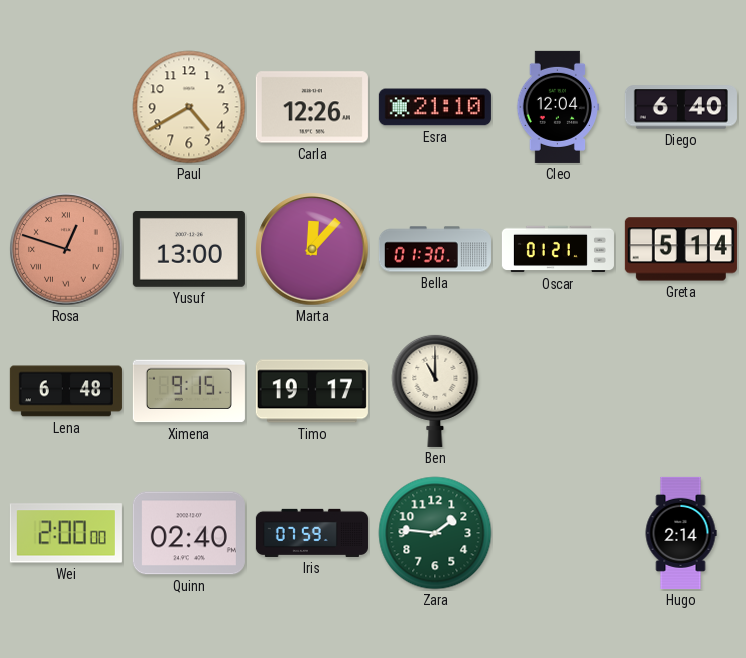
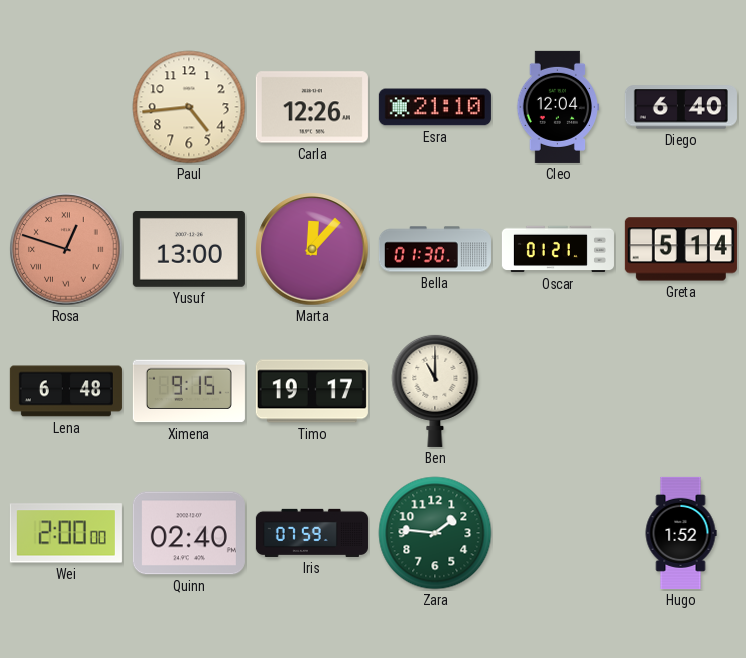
Paul: 4:40 -> 4:44
Hugo: 2:14 -> 1:52
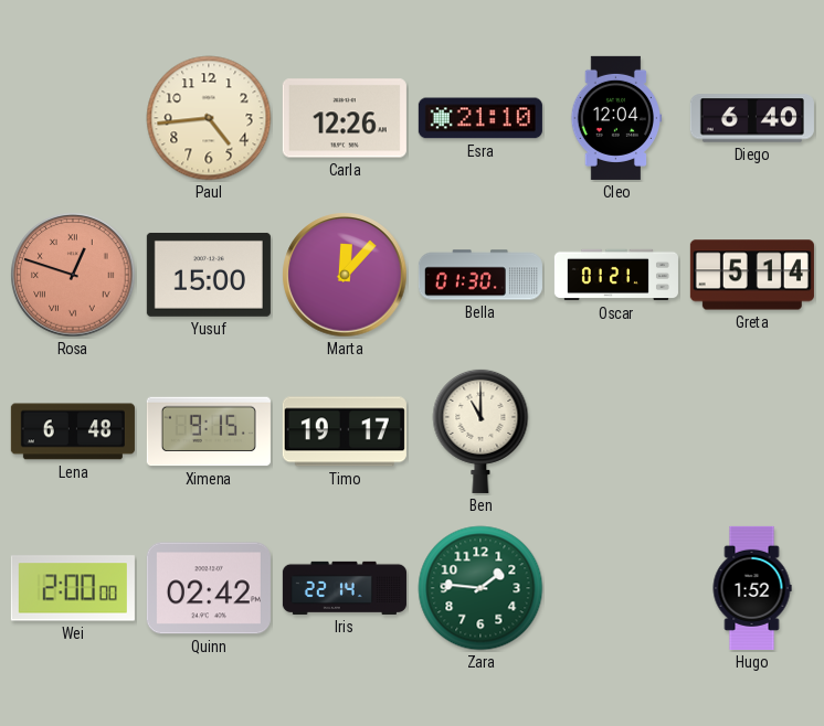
Yusuf: 13:00 -> 15:00
Quinn: 02:40 -> 02:42
Iris: 07:59 -> 22:14
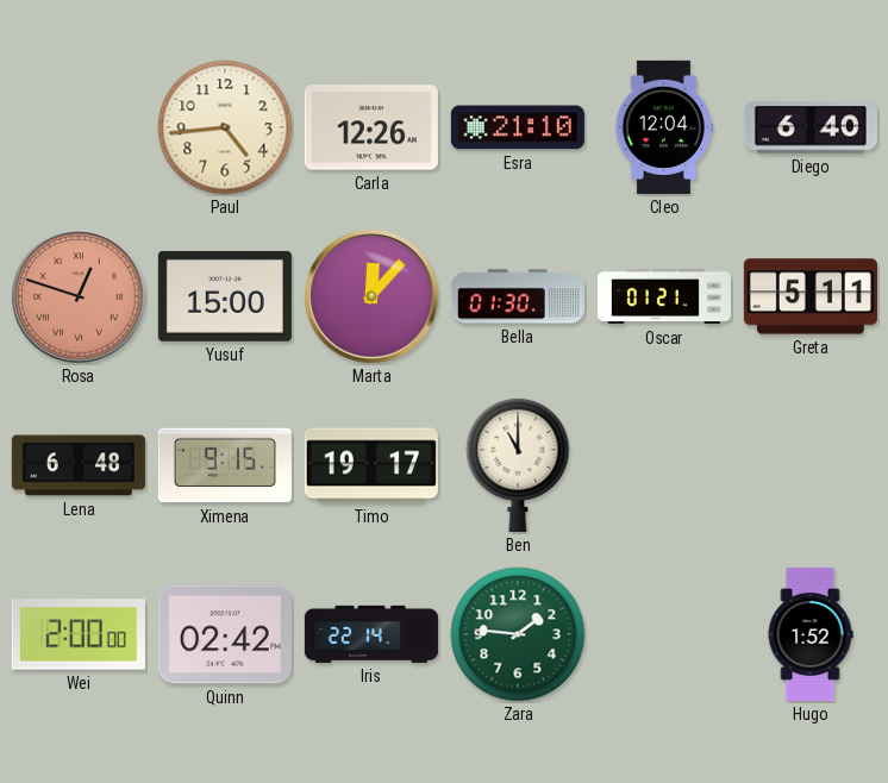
Greta: 5:14 -> 5:11
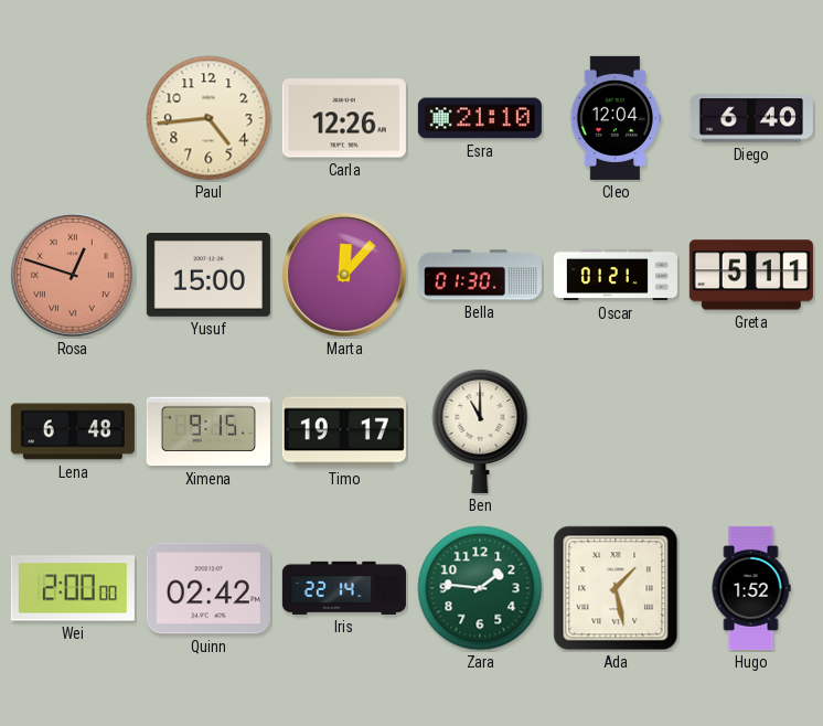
Ada: none -> 1:28
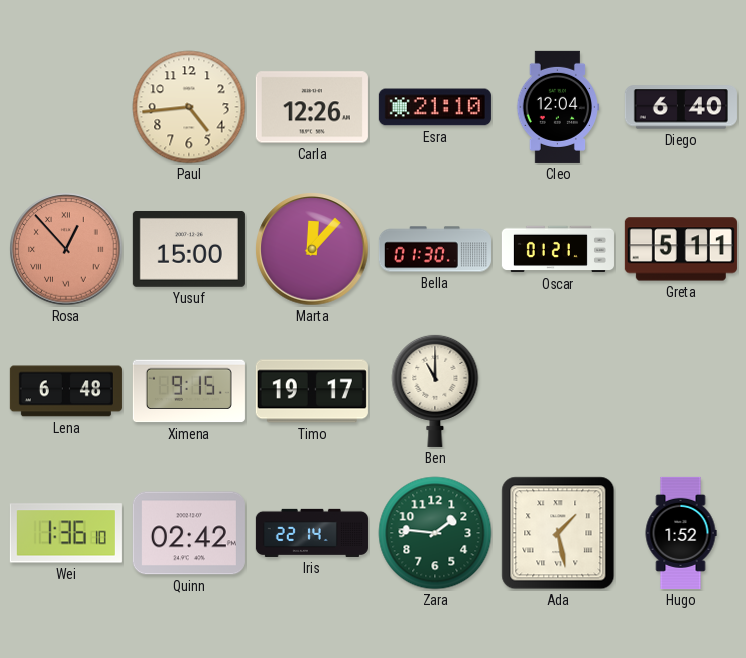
Rosa: 12:48 -> 12:53
Wei: 2:00 -> 1:36
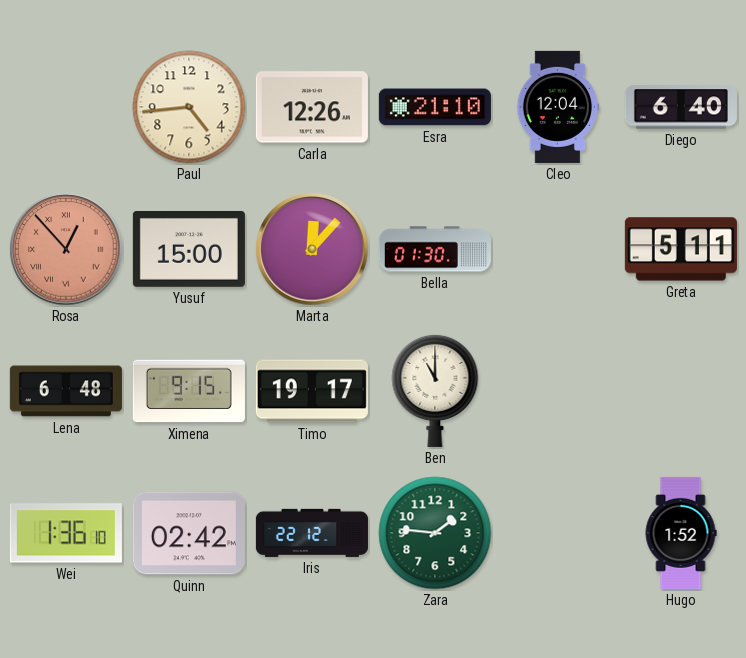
Oscar: 01:21 -> none
Iris: 22:14 -> 22:12
Ada: 1:28 -> none
